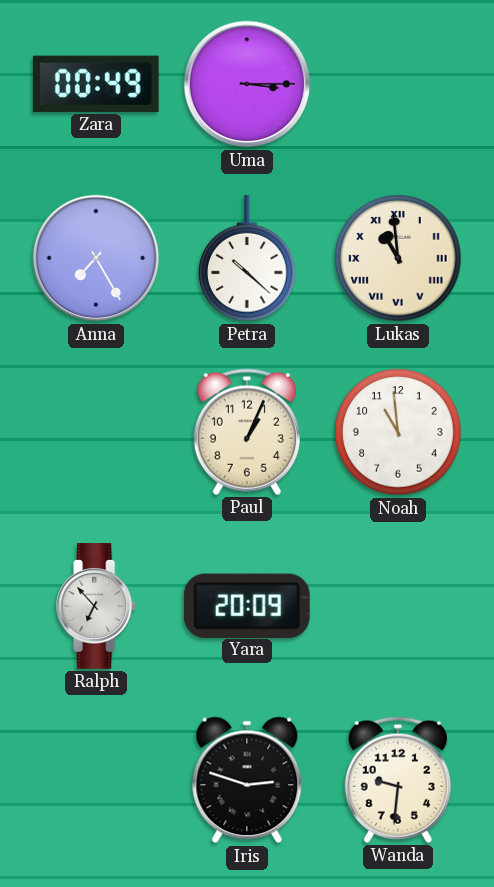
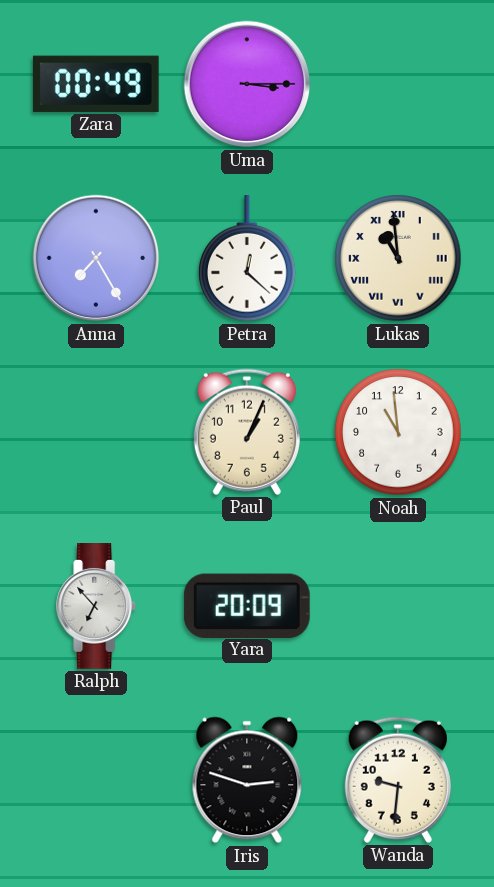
Petra: 10:22 -> 12:22
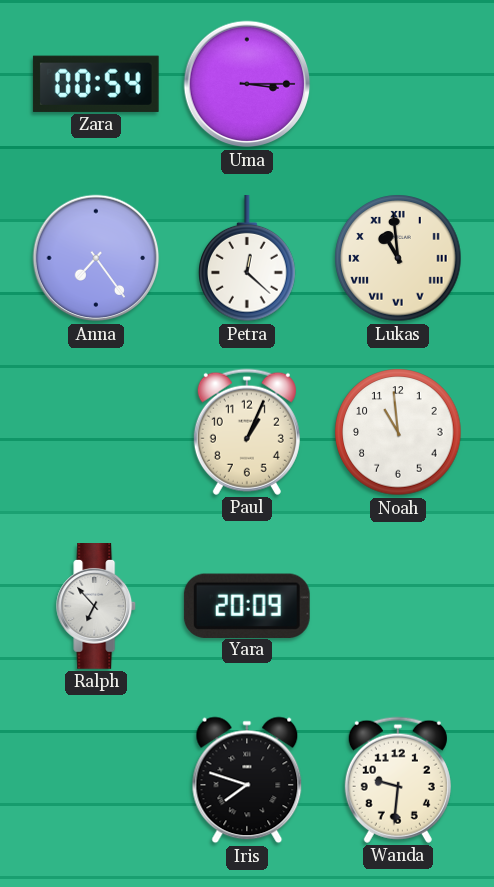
Zara: 00:49 -> 00:54
Anna: 7:25 -> 7:24
Iris: 2:48 -> 7:48
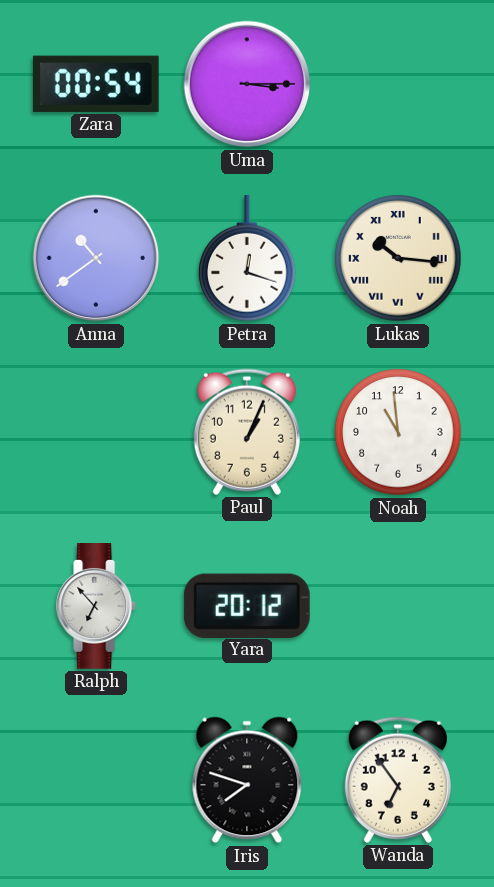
Anna: 7:24 -> 10:39
Petra: 12:22 -> 12:18
Lukas: 10:59 -> 10:16
Yara: 20:09 -> 20:12
Wanda: 9:31 -> 6:54
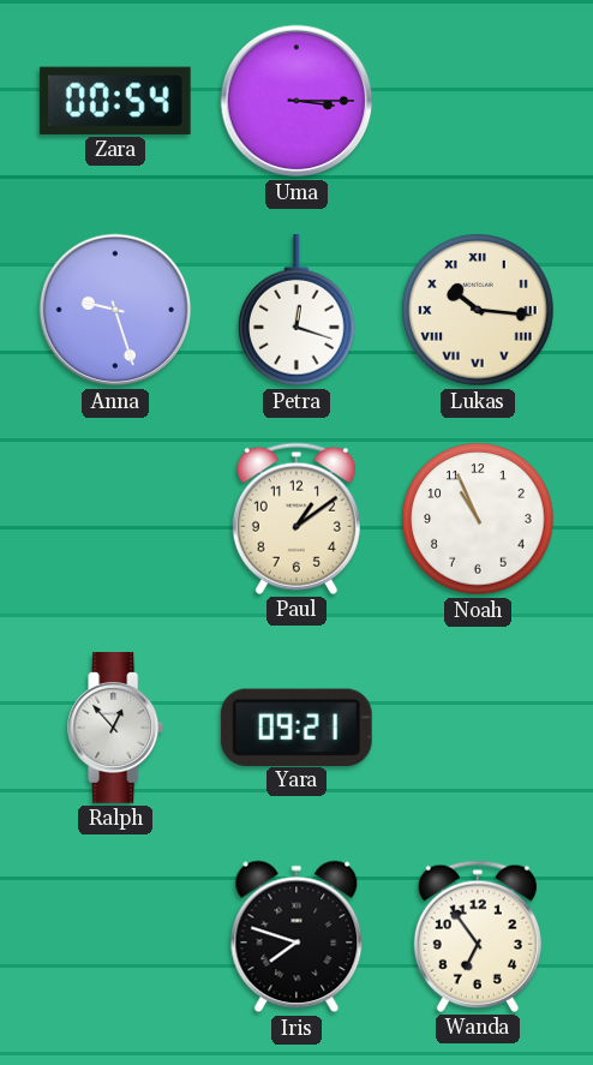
Anna: 10:39 -> 9:27
Paul: 1:04 -> 1:09
Noah: 10:59 -> 10:56
Ralph: 6:53 -> 12:53
Yara: 20:12 -> 09:21
